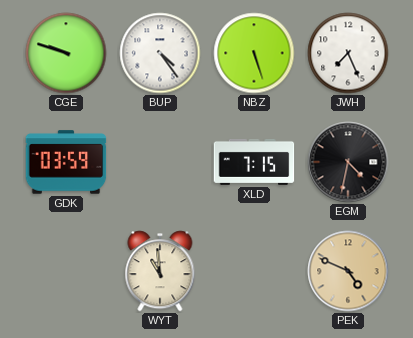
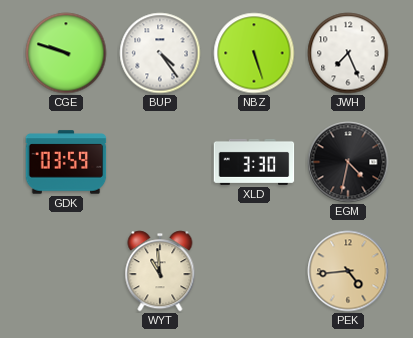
XLD: 7:15 -> 3:30
PEK: 4:49 -> 4:44
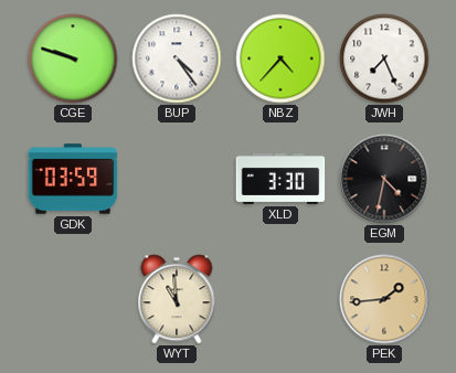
NBZ: 5:27 -> 4:37
PEK: 4:44 -> 1:44
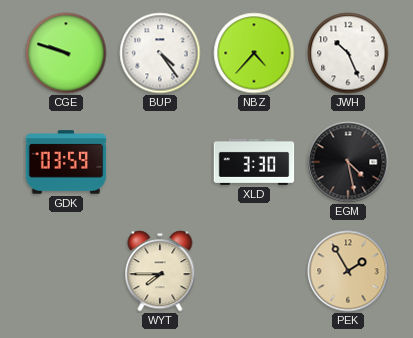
JWH: 7:26 -> 10:26
EGM: 4:32 -> 4:28
WYT: 10:59 -> 7:45
PEK: 1:44 -> 1:55
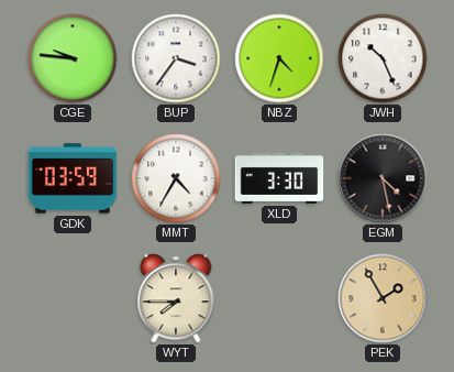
CGE: 9:48 -> 9:46
BUP: 4:24 -> 3:36
NBZ: 4:37 -> 4:33
MMT: none -> 4:35
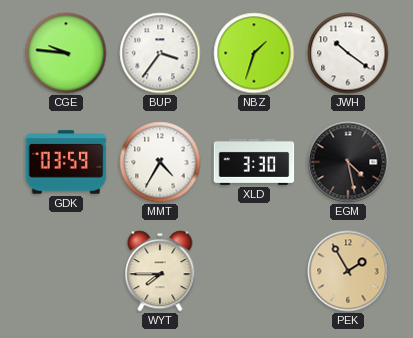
NBZ: 4:33 -> 1:33
JWH: 10:26 -> 10:21
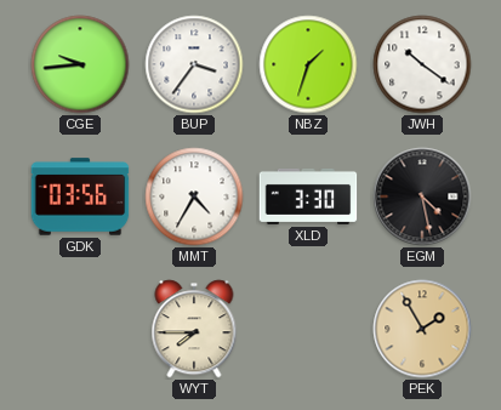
CGE: 9:46 -> 9:44
GDK: 03:59 -> 03:56
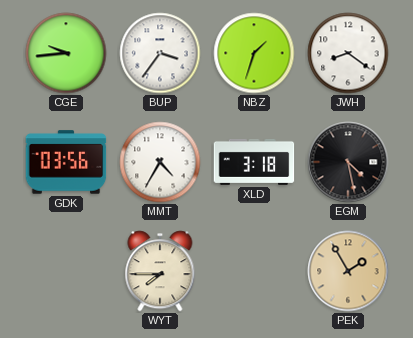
JWH: 10:21 -> 8:21
XLD: 3:30 -> 3:18
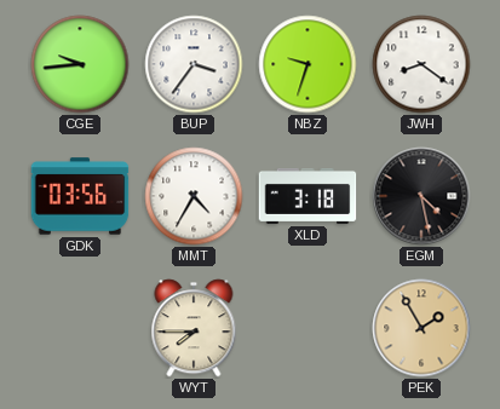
NBZ: 1:33 -> 9:33
